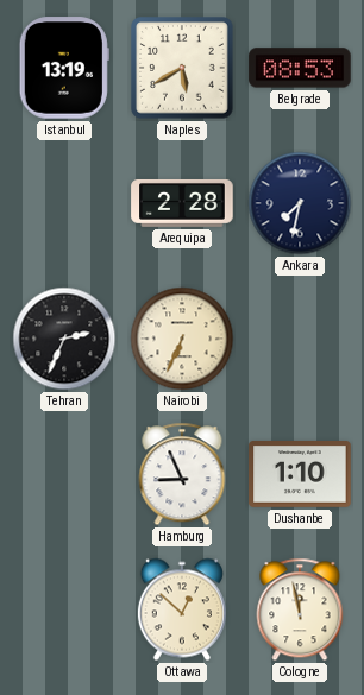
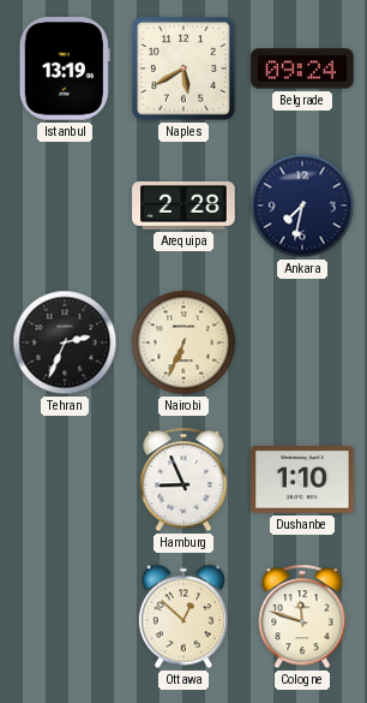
Belgrade: 08:53 -> 09:24
Cologne: 11:58 -> 11:48
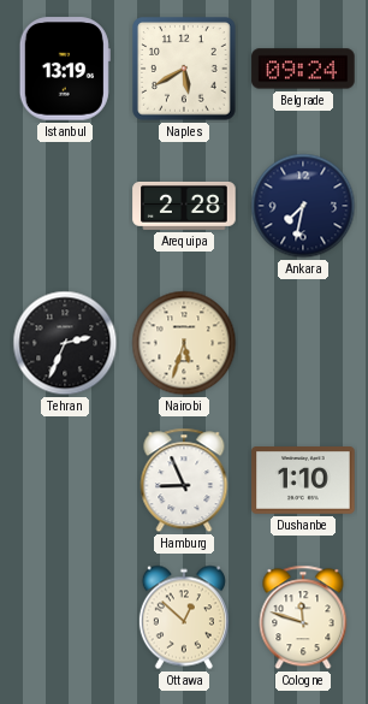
Nairobi: 6:34 -> 5:33
